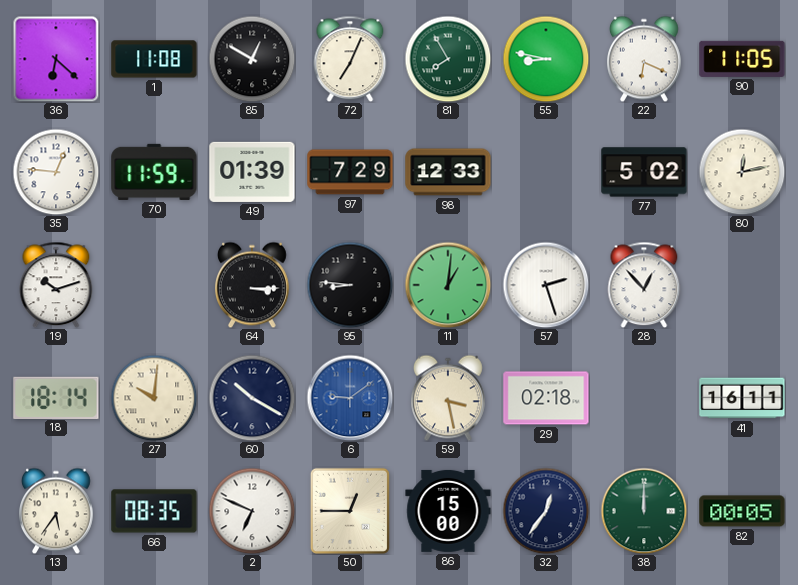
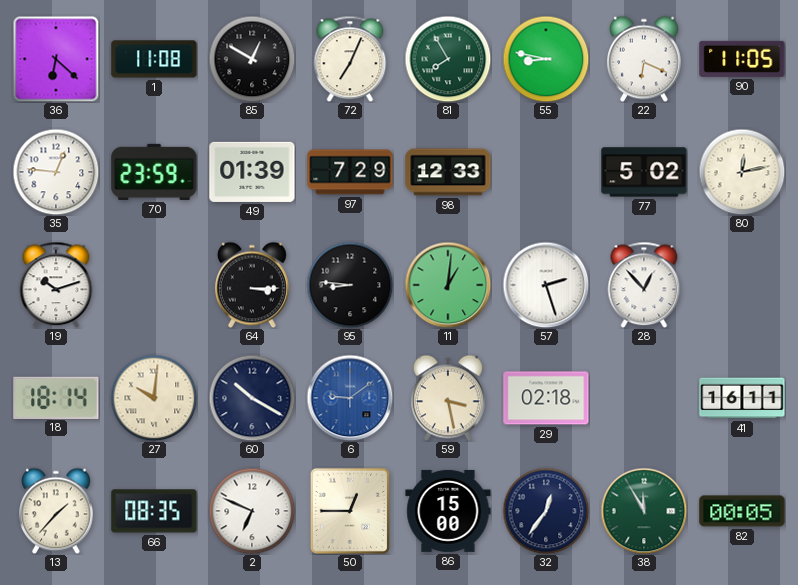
70: 11:59 -> 23:59
13: 5:36 -> 1:37
38: 12:00 -> 11:55
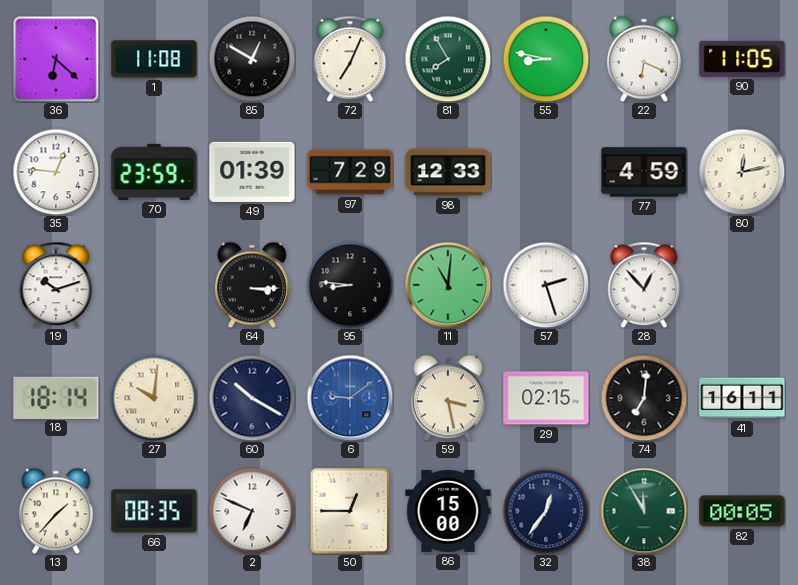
77: 5:02 -> 4:59
11: 1:01 -> 11:01
29: 02:18 -> 02:15
74: none -> 7:01
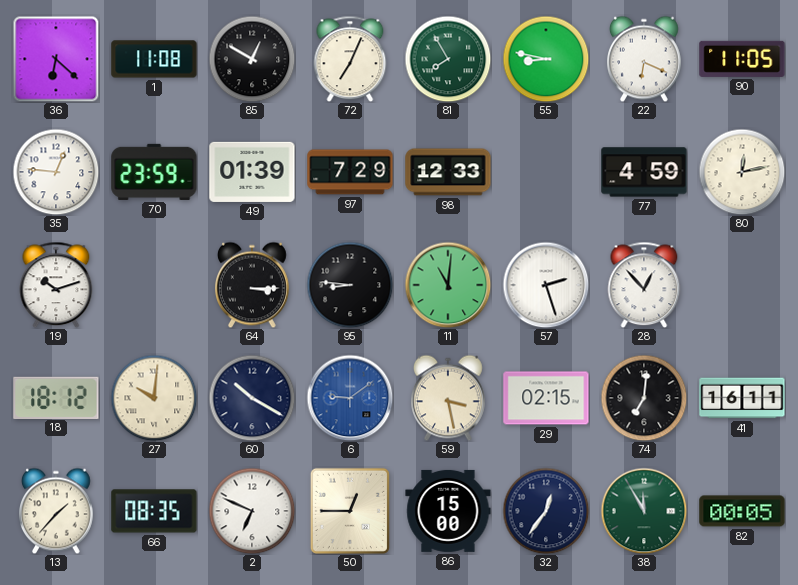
18: 18:14 -> 18:12
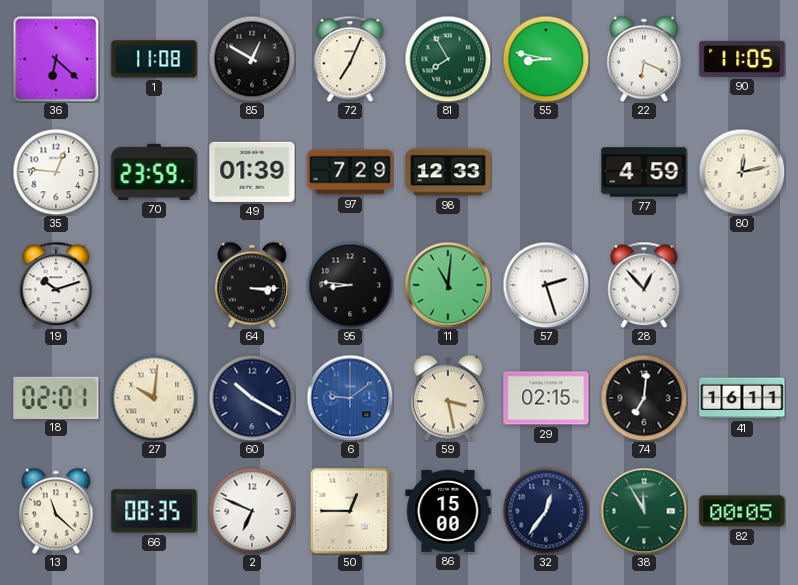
18: 18:12 -> 02:01
13: 1:37 -> 11:22
